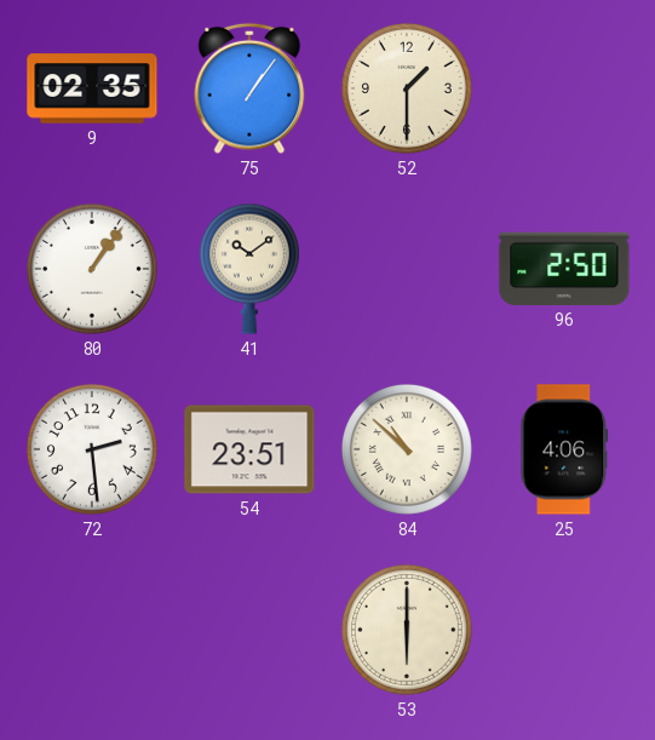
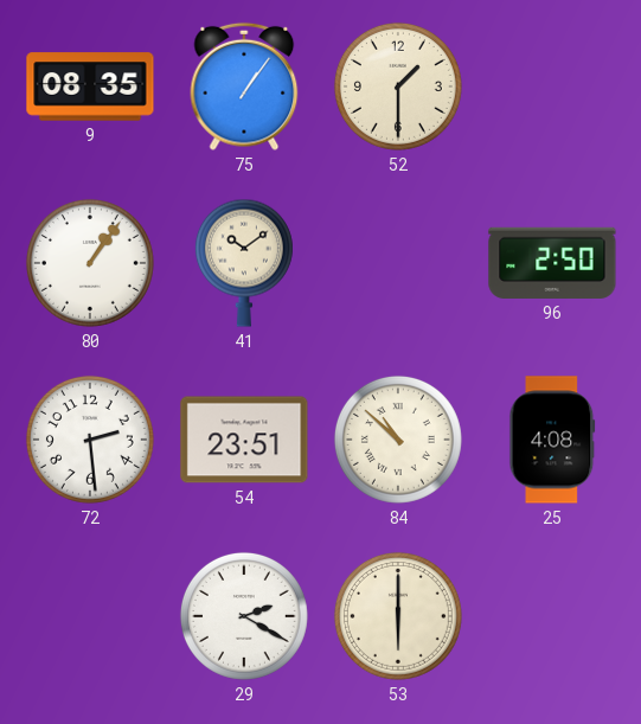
9: 02:35 -> 08:35
25: 4:06 -> 4:08
29: none -> 2:20
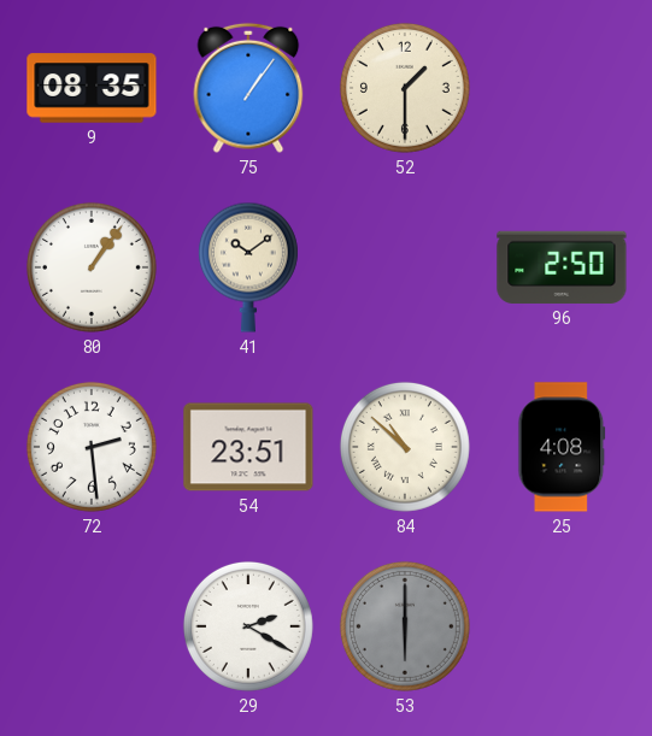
53 dial: cream -> grey
